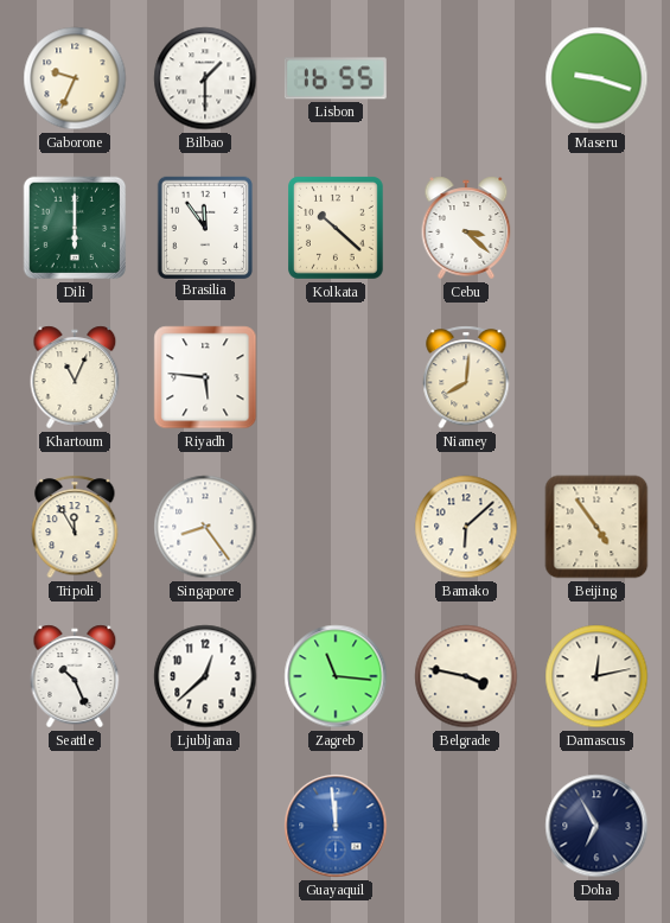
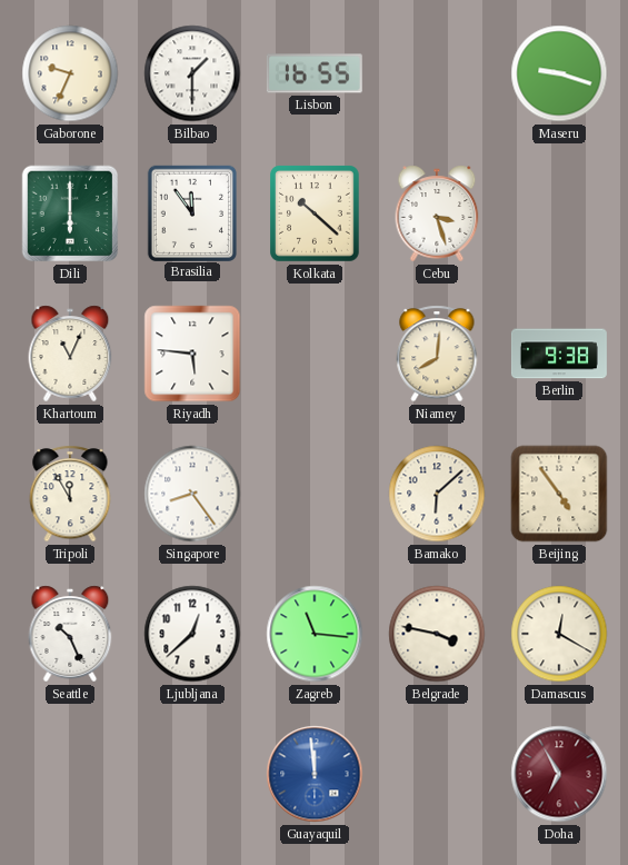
Cebu: 3:22 -> 3:27
Berlin: none -> 9:38
Damascus: 12:13 -> 12:20
Doha dial: navy -> burgundy
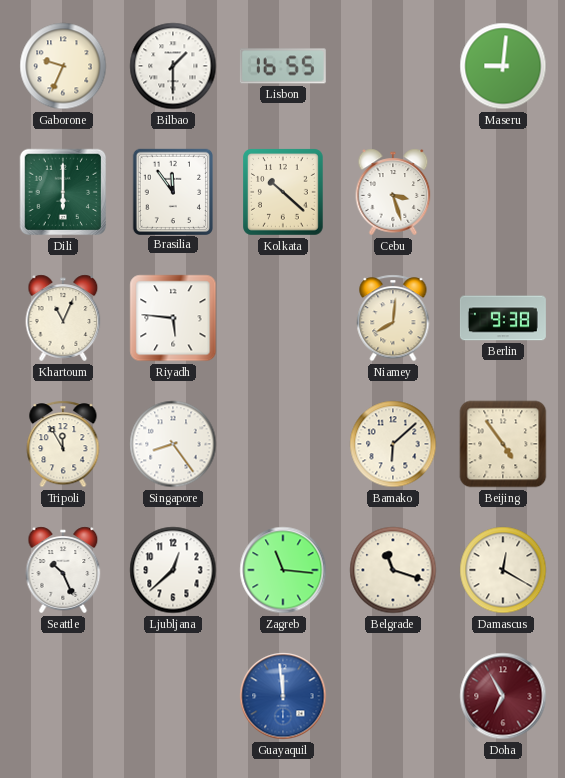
Maseru: 9:18 -> 9:01
Belgrade: 3:47 -> 11:18
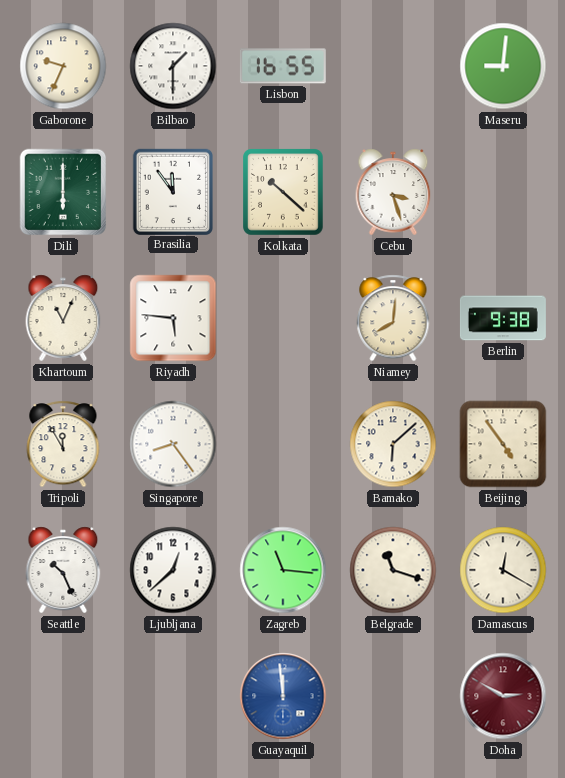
Doha: 6:55 -> 2:50
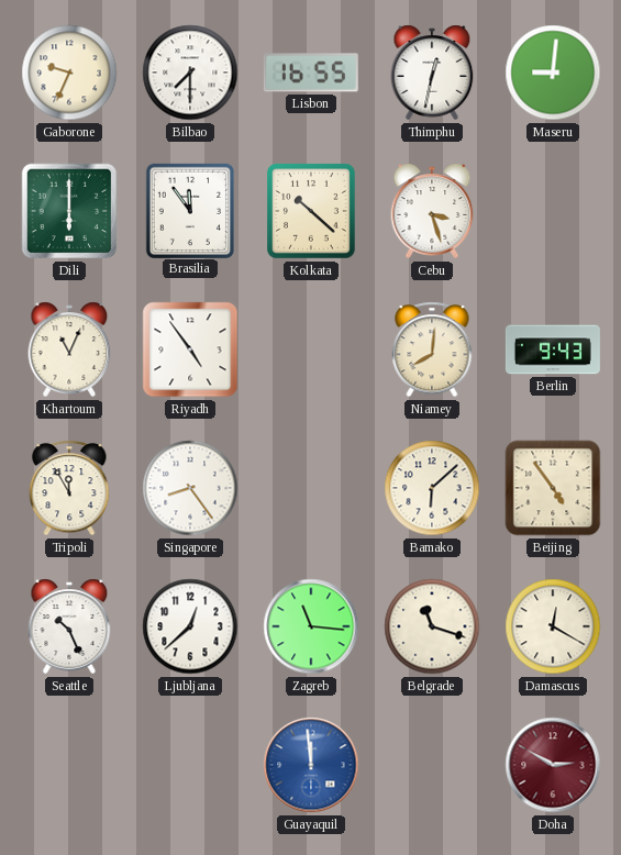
Bilbao: 1:30 -> 7:30
Thimphu: none -> 12:32
Riyadh: 5:46 -> 4:54
Berlin: 9:38 -> 9:43
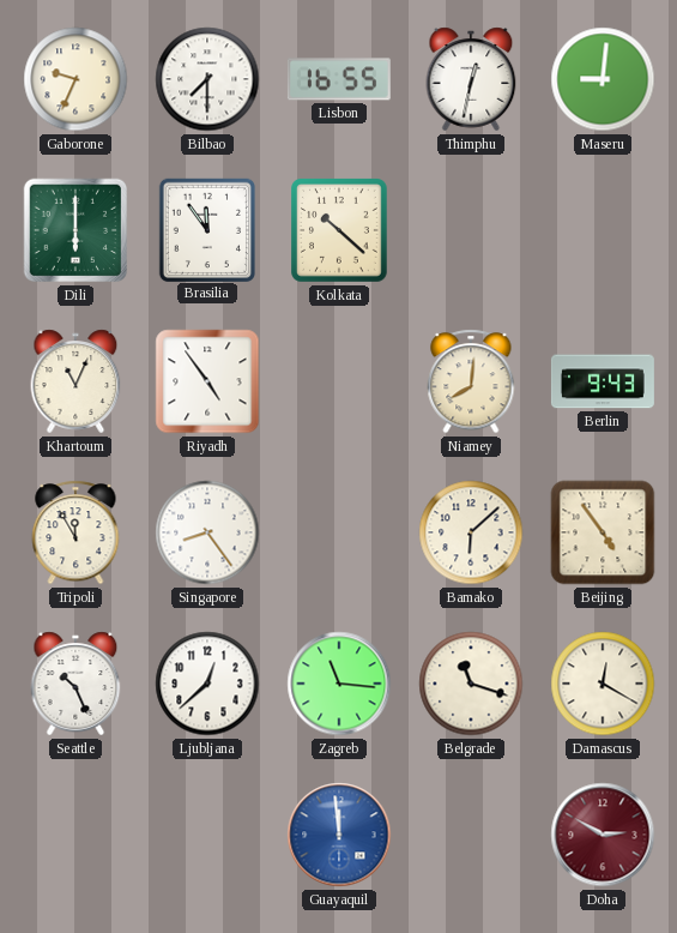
Cebu: 3:27 -> none
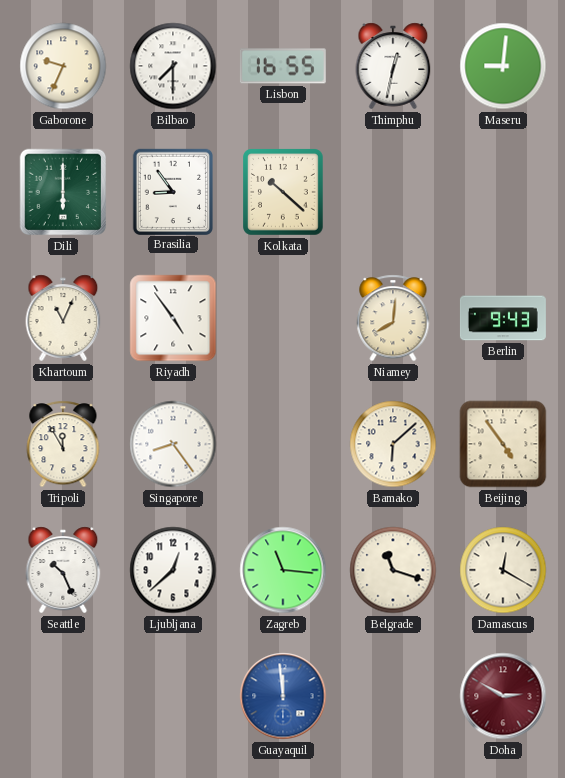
Brasilia: 11:54 -> 8:54
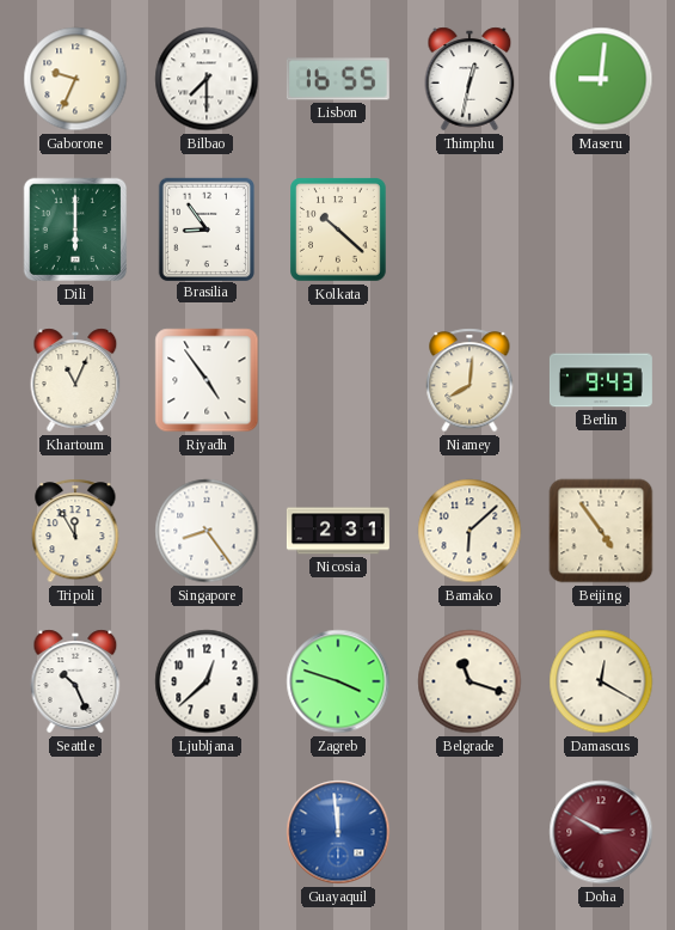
Nicosia: none -> 2:31
Zagreb: 11:16 -> 3:48
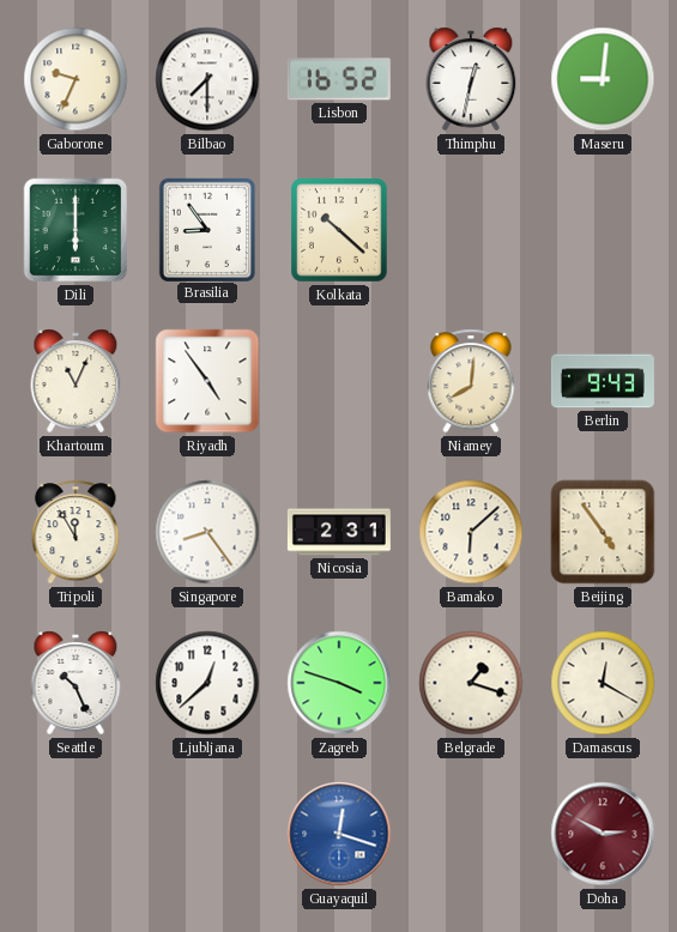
Lisbon: 16:55 -> 16:52
Belgrade: 11:18 -> 1:18
Guayaquil: 11:59 -> 12:18
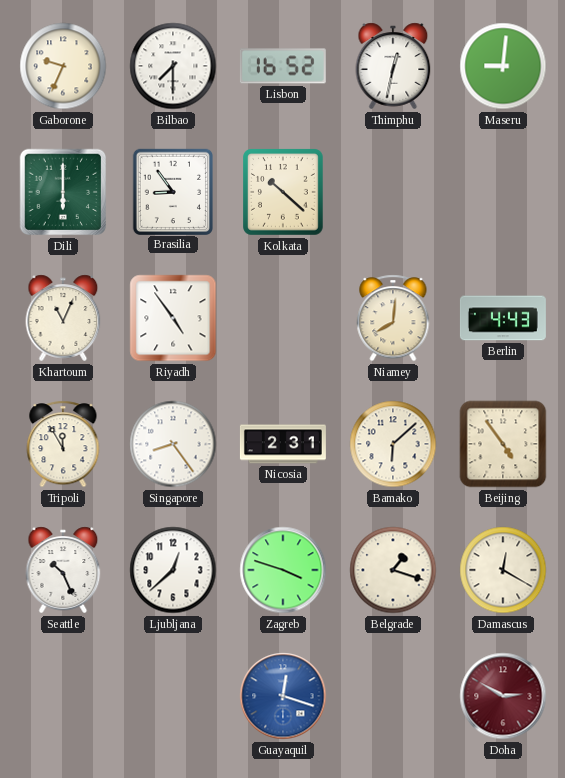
Berlin: 9:43 -> 4:43
